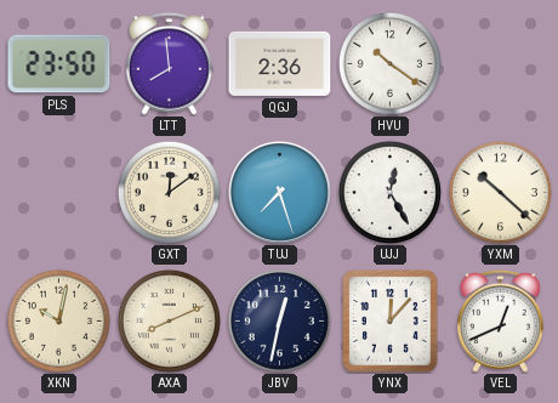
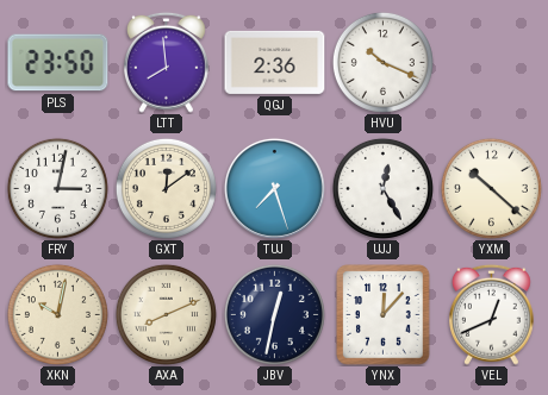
HVU: 10:21 -> 10:19
FRY: none -> 3:02
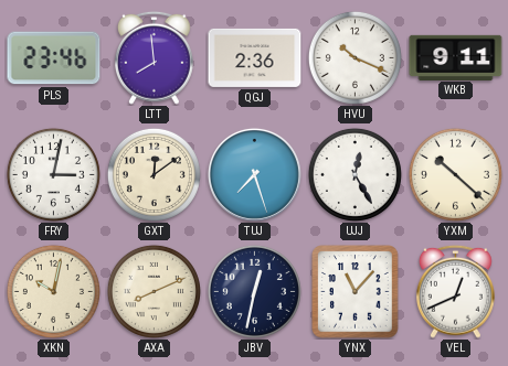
PLS: 23:50 -> 23:46
WKB: none -> 9:11
YNX: 12:07 -> 11:07
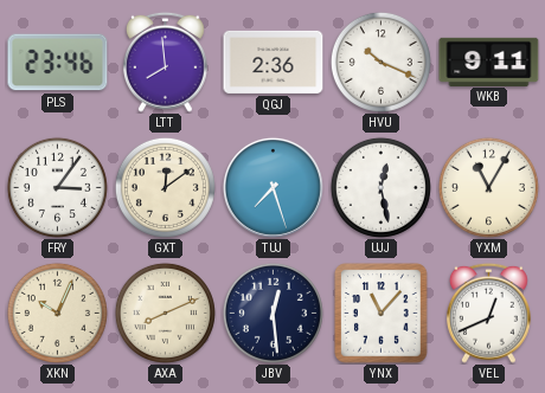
FRY: 3:02 -> 3:06
UJJ: 12:25 -> 12:28
YXM: 10:22 -> 11:05
XKN: 10:02 -> 10:04
JBV: 12:32 -> 12:29
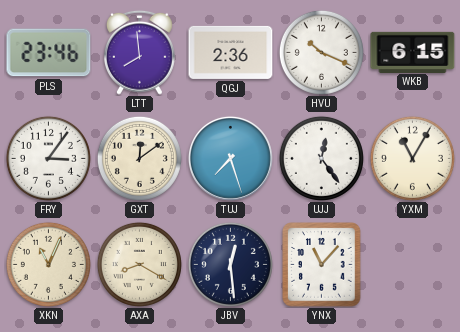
WKB: 9:11 -> 6:15
UJJ: 12:28 -> 12:24
XKN: 10:04 -> 11:04
AXA: 8:11 -> 8:20
VEL: 12:41 -> none
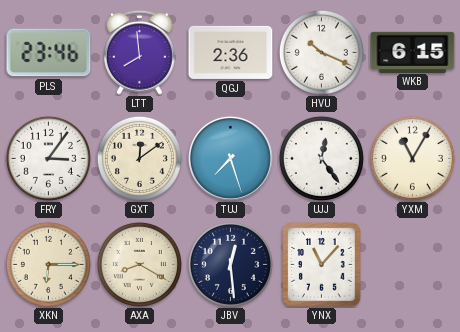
XKN: 11:04 -> 6:15
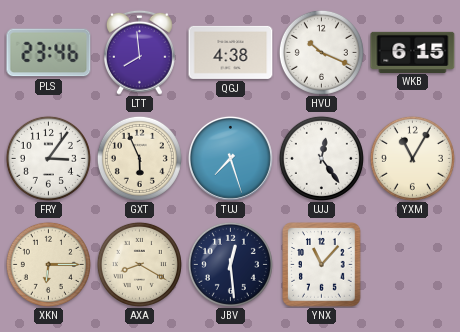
QGJ: 2:36 -> 4:38
GXT: 12:09 -> 5:56
